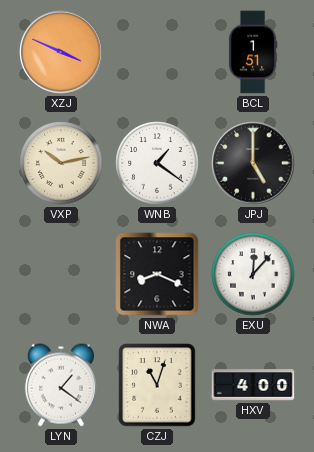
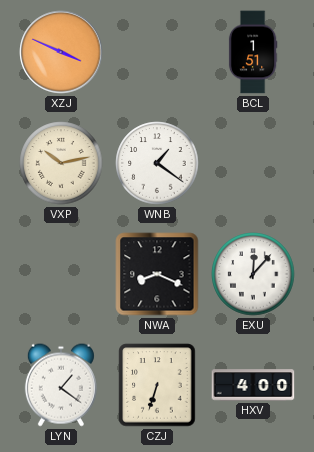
JPJ: 5:00 -> none
CZJ: 11:03 -> 6:33
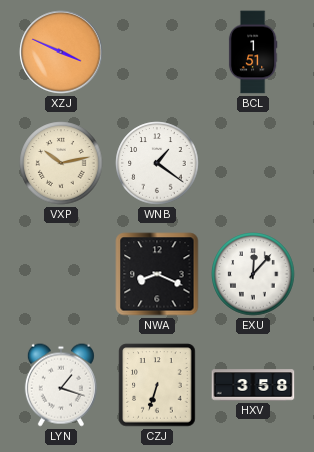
LYN: 1:21 -> 1:18
HXV: 4:00 -> 3:58
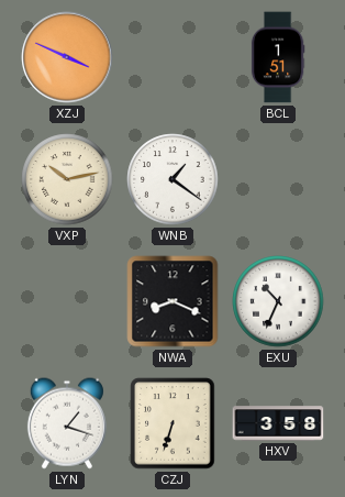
EXU: 12:07 -> 10:34
